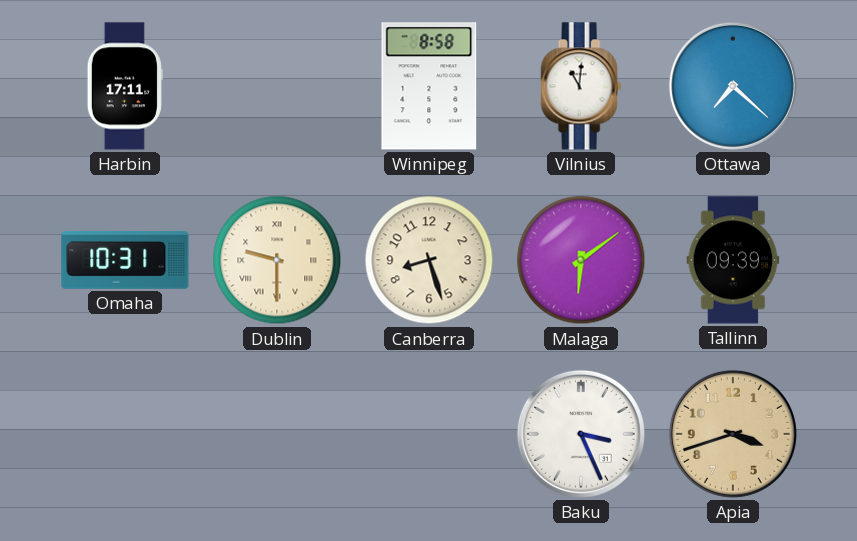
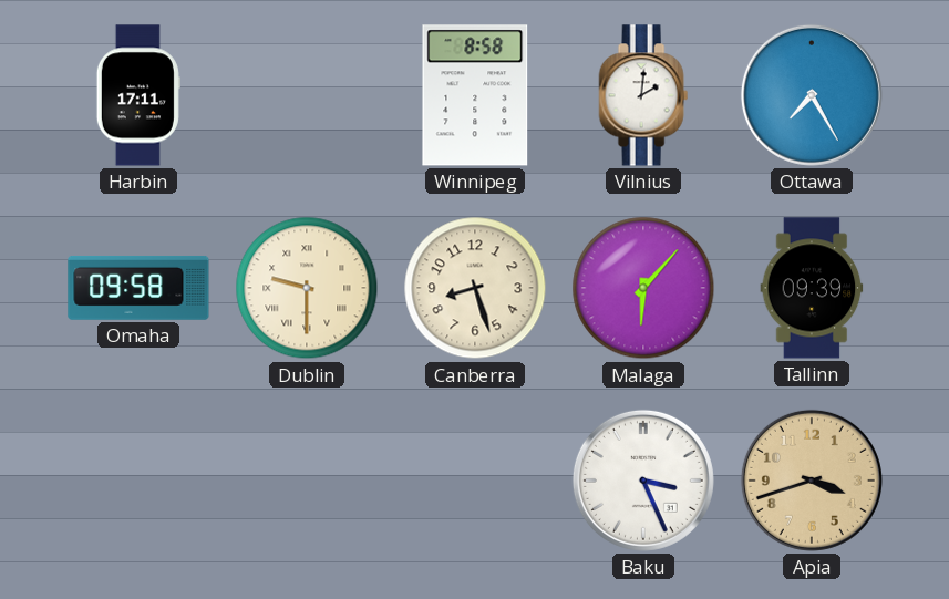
Vilnius: 11:01 -> 2:01
Ottawa: 7:22 -> 7:25
Omaha: 10:31 -> 09:58
Malaga: 6:09 -> 6:07
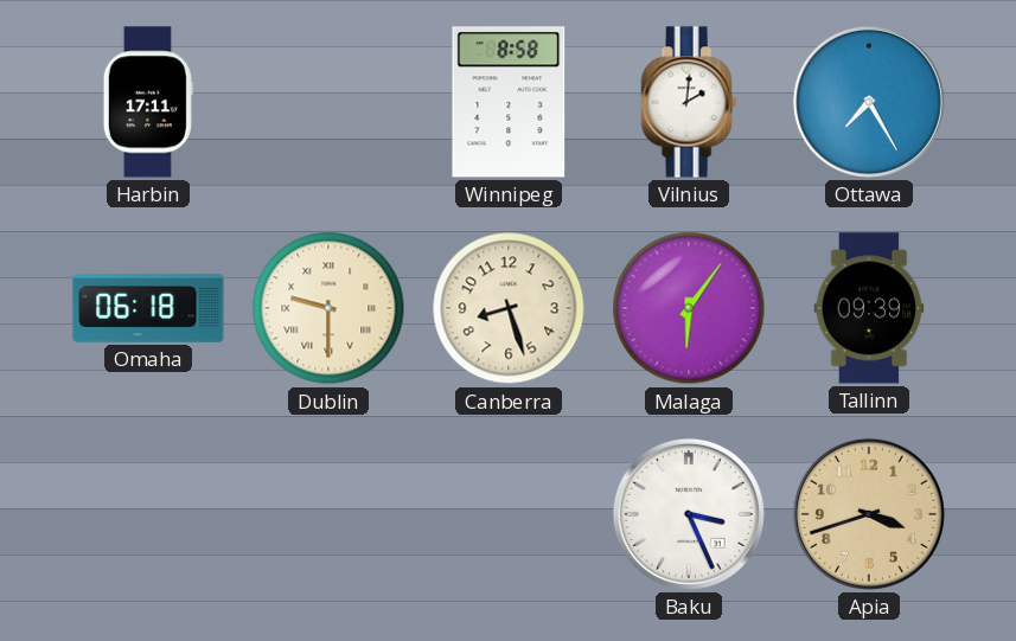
Omaha: 09:58 -> 06:18
Malaga: 6:07 -> 6:06
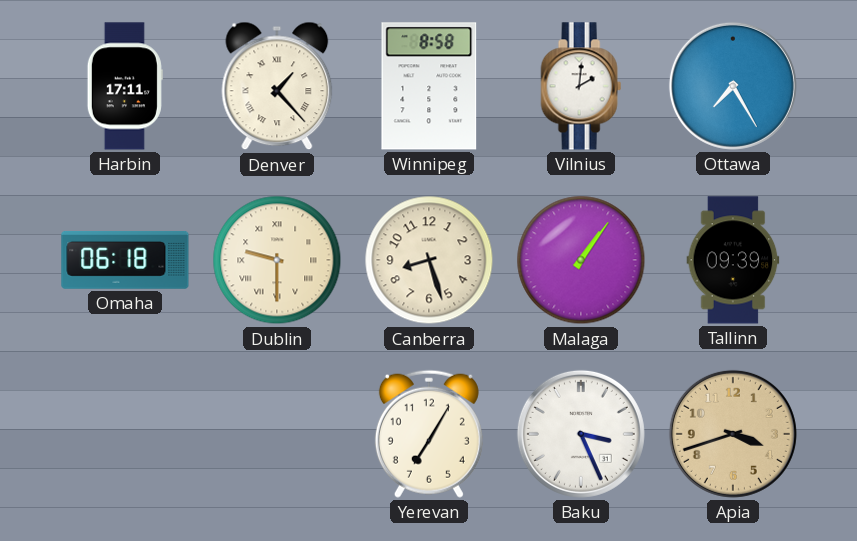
Denver: none -> 1:23
Malaga: 6:06 -> 1:06
Yerevan: none -> 7:05
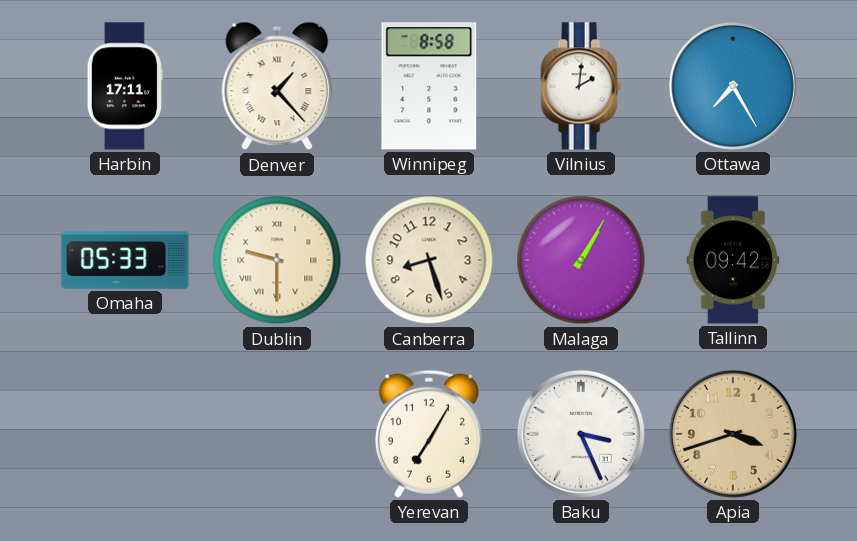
Omaha: 06:18 -> 05:33
Malaga: 1:06 -> 1:05
Tallinn: 09:39 -> 09:42
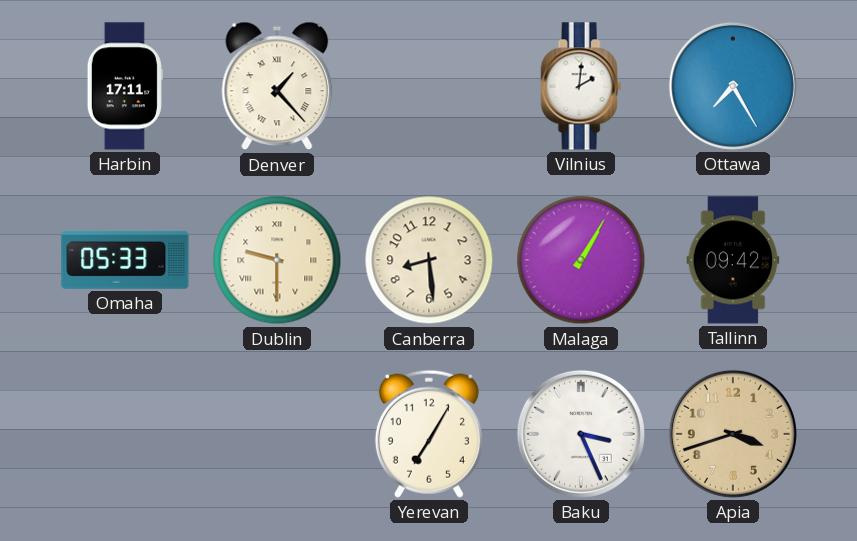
Winnipeg: 8:58 -> none
Canberra: 8:27 -> 8:29
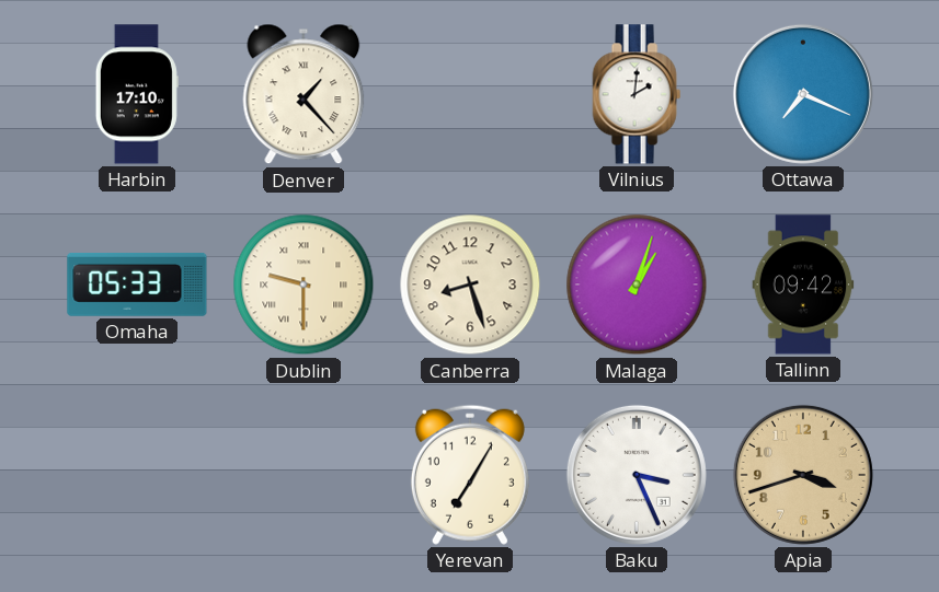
Harbin: 17:11 -> 17:10
Ottawa: 7:25 -> 7:19
Canberra: 8:29 -> 8:27
Malaga: 1:05 -> 1:03
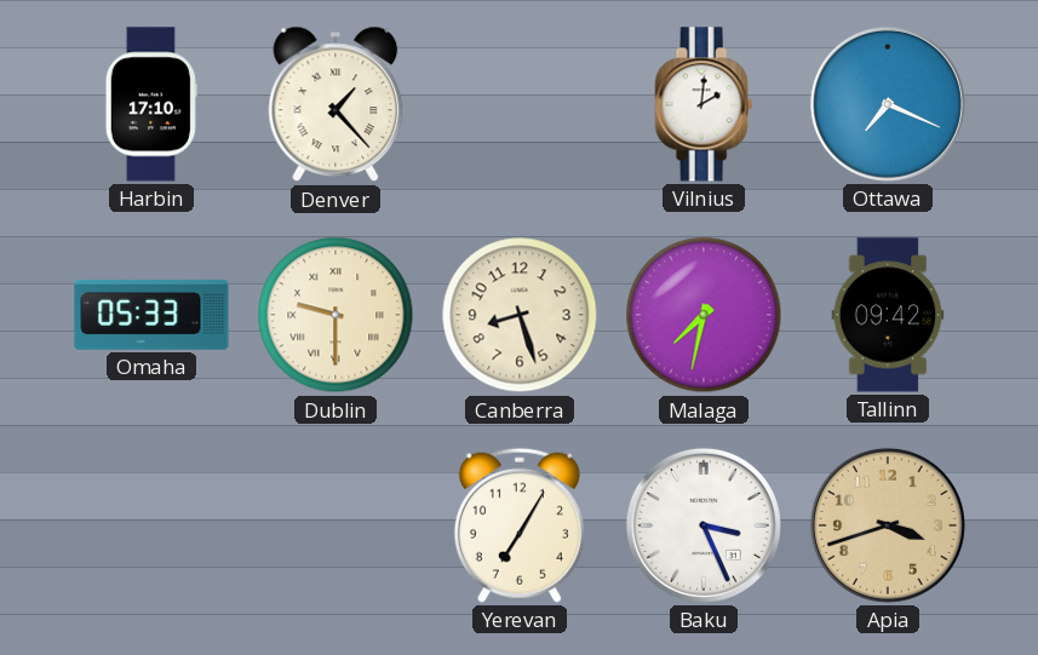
Malaga: 1:03 -> 7:32
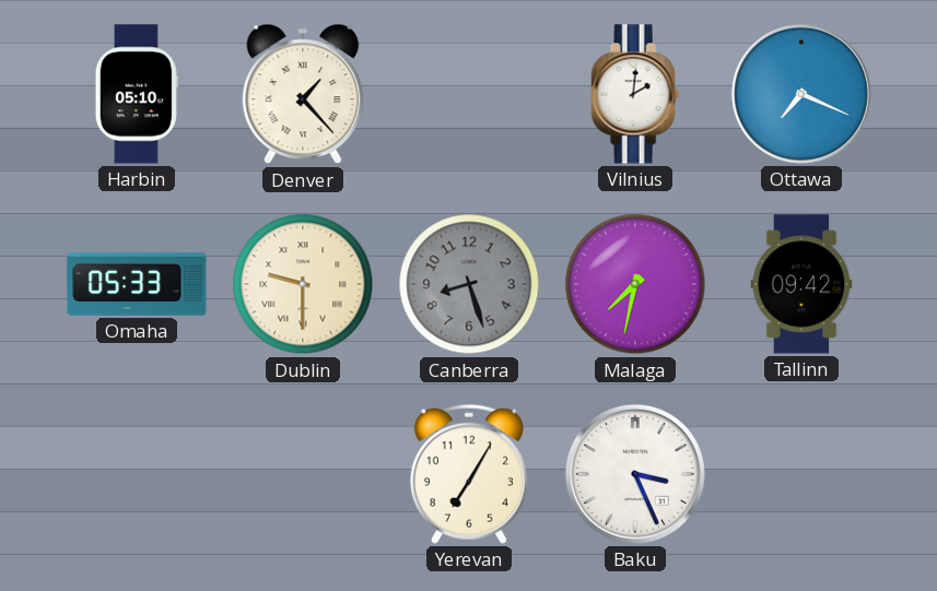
Harbin: 17:10 -> 05:10
Canberra dial: cream -> grey
Apia: 3:42 -> none
